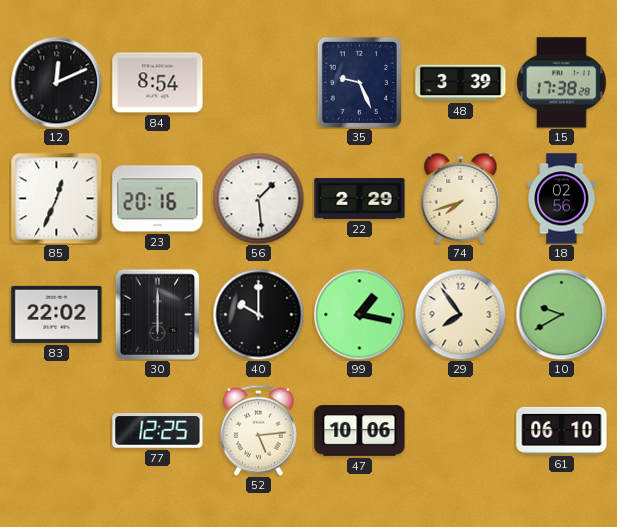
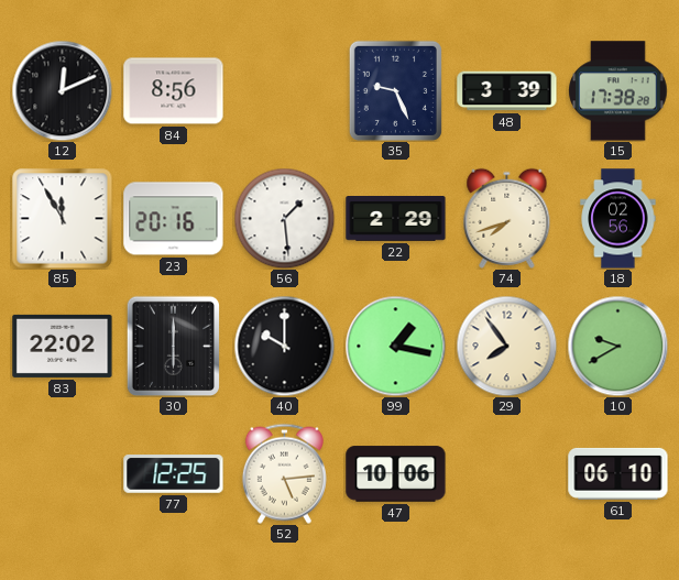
84: 8:54 -> 8:56
85: 12:34 -> 11:55
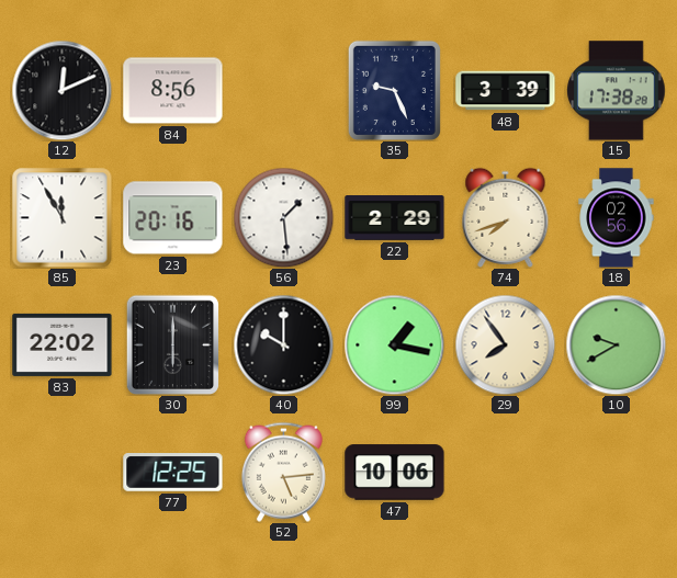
61: 06:10 -> none
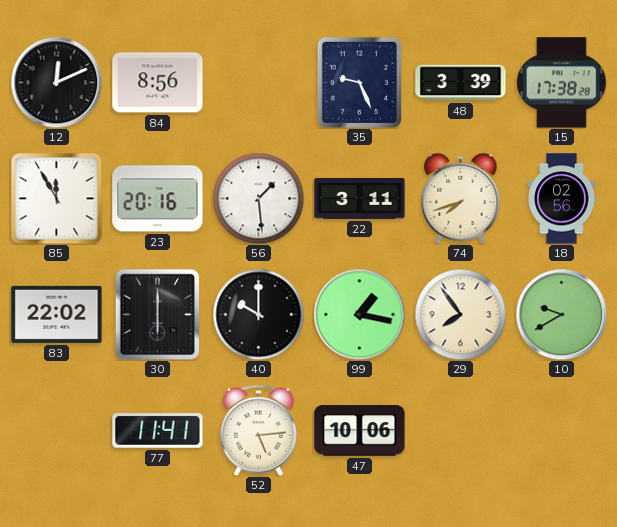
22: 2:29 -> 3:11
77: 12:25 -> 11:41
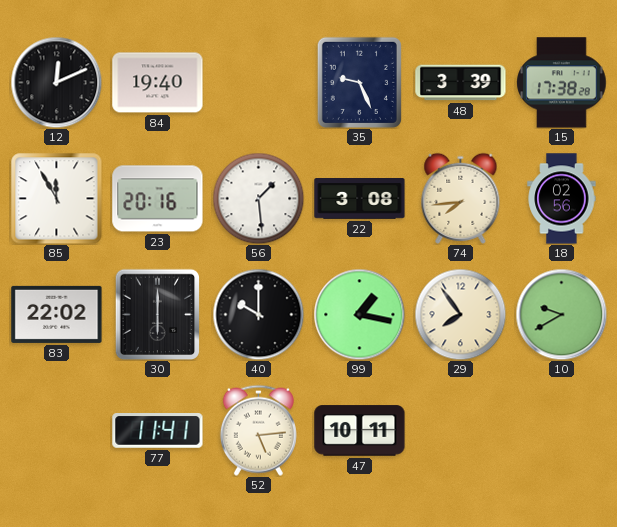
84: 8:56 -> 19:40
22: 3:11 -> 3:08
74: 7:42 -> 7:44
47: 10:06 -> 10:11
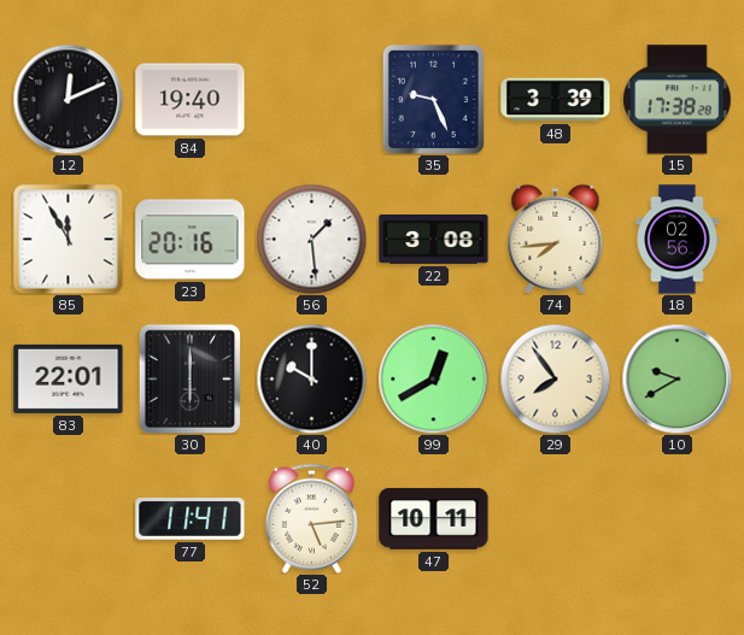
83: 22:02 -> 22:01
99: 1:17 -> 12:40
